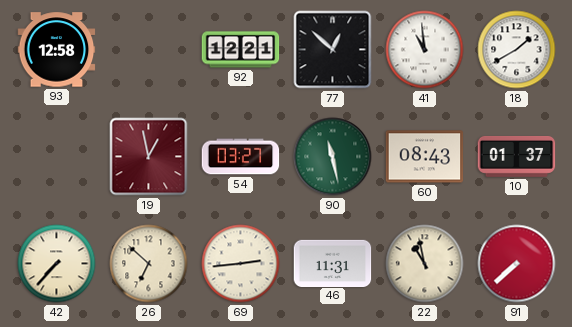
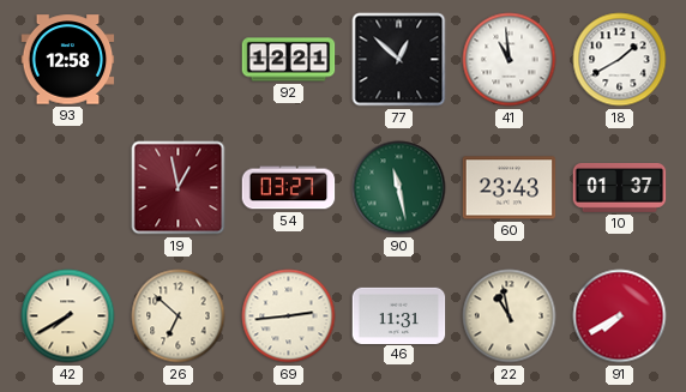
60: 08:43 -> 23:43
42: 7:37 -> 7:40
91: 7:38 -> 7:40
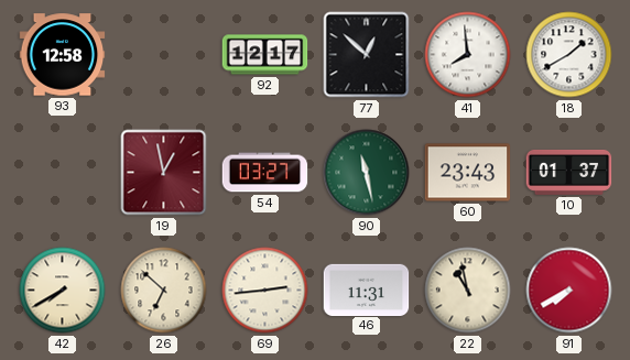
92: 12:21 -> 12:17
41: 10:59 -> 7:59
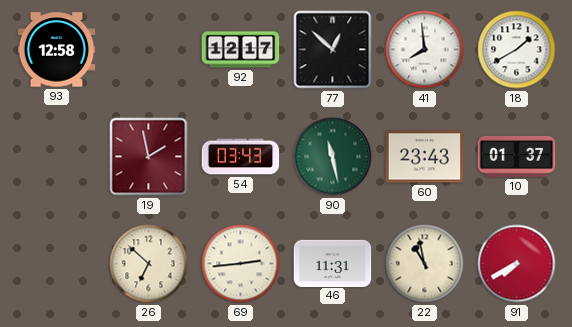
19: 12:58 -> 1:58
54: 03:27 -> 03:43
42: 7:40 -> none
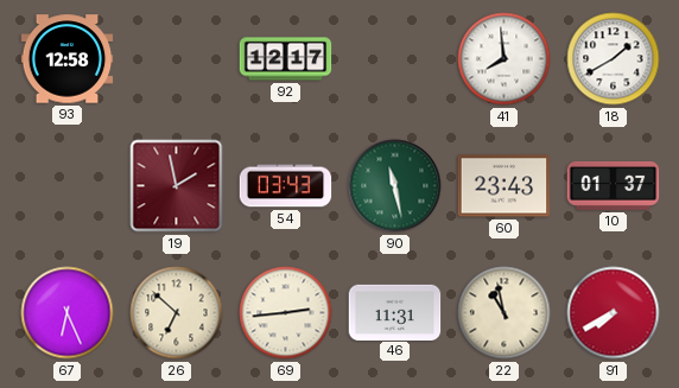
77: 12:52 -> none
67: none -> 6:26
